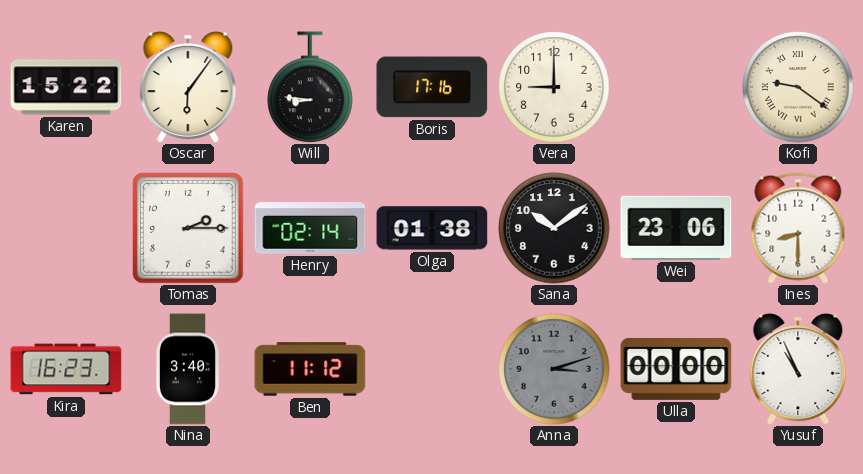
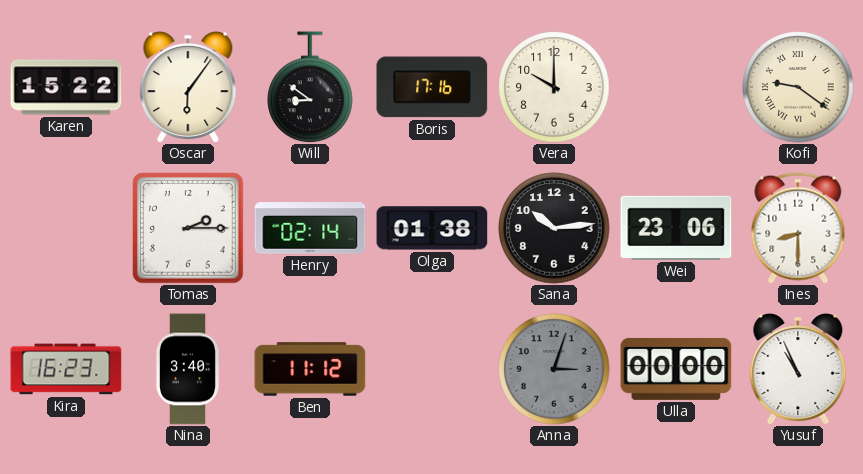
Will: 8:46 -> 8:51
Vera: 9:00 -> 10:00
Sana: 10:09 -> 10:14
Anna: 3:12 -> 3:03
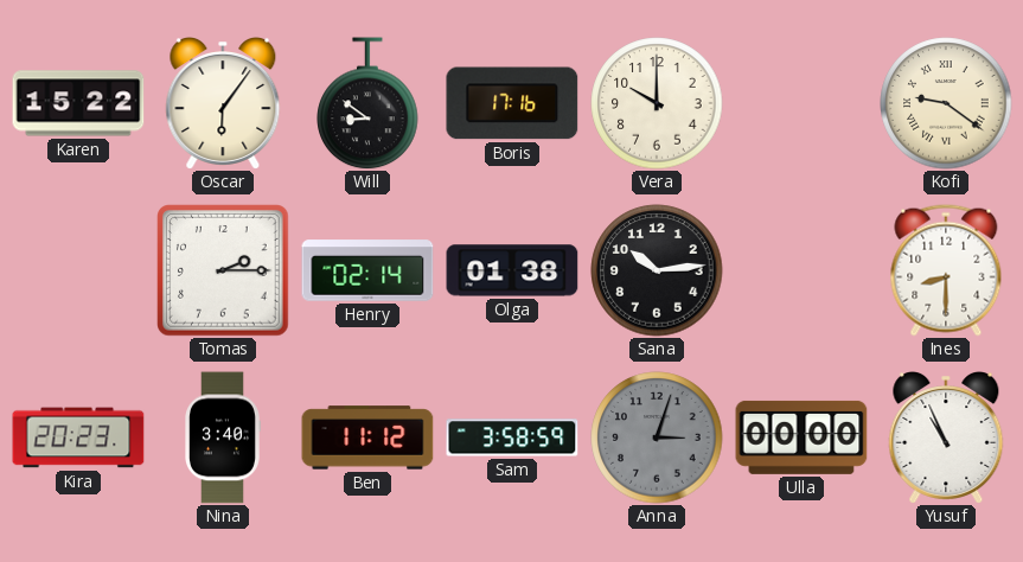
Wei: 23:06 -> none
Kira: 16:23 -> 20:23
Sam: none -> 3:58
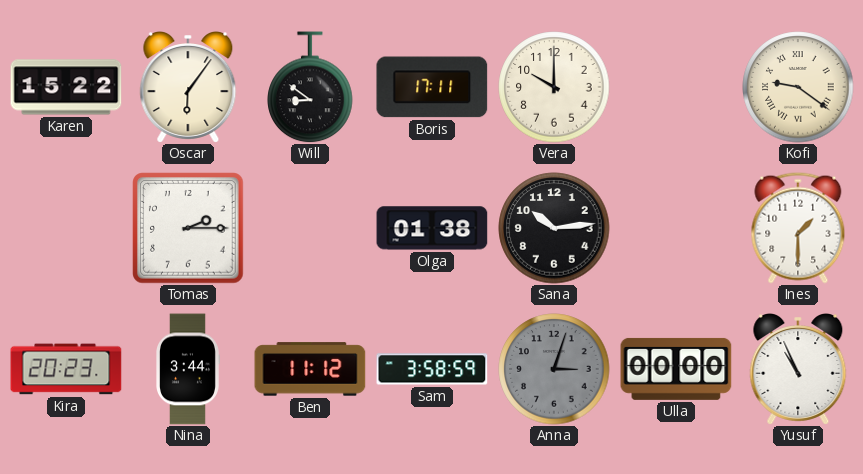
Boris: 17:16 -> 17:11
Henry: 02:14 -> none
Ines: 8:30 -> 1:30
Nina: 3:40 -> 3:44
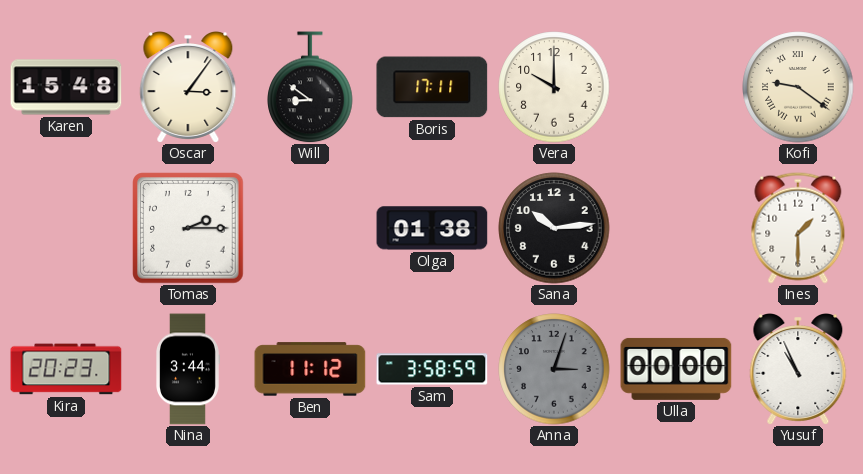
Karen: 15:22 -> 15:48
Oscar: 6:06 -> 3:06
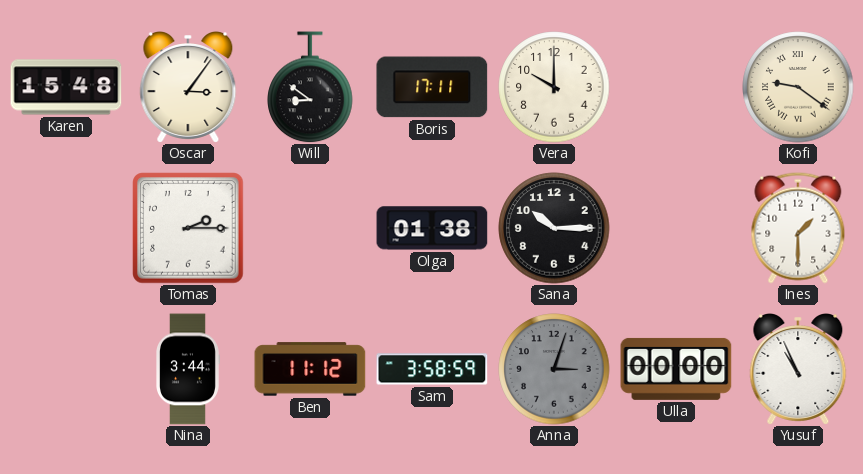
Sana: 10:14 -> 10:15
Kira: 20:23 -> none
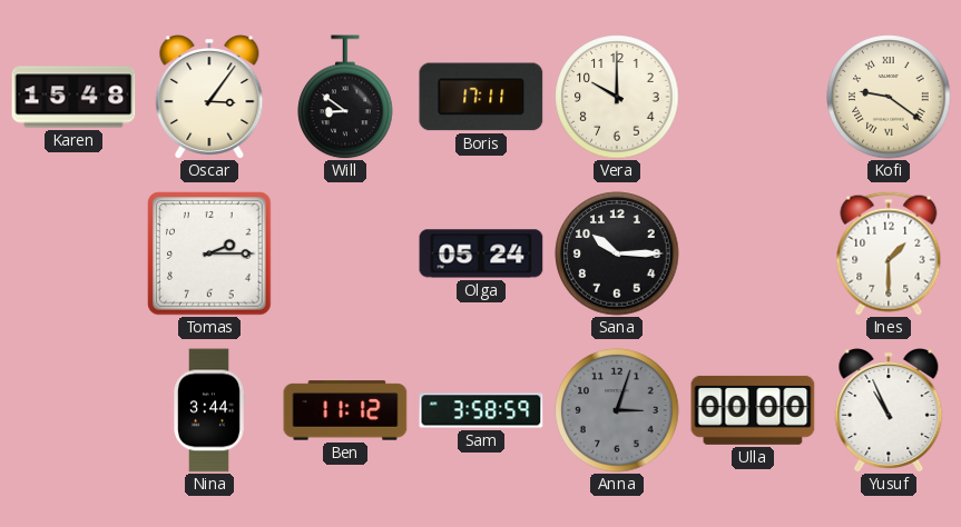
Olga: 01:38 -> 05:24
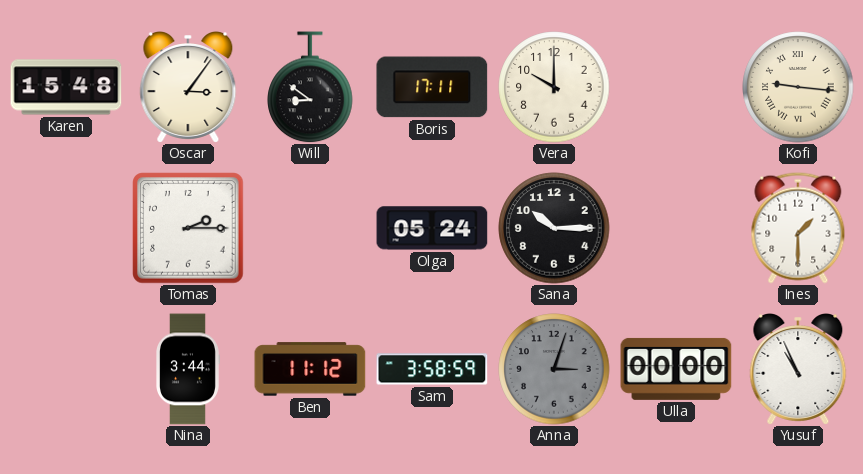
Kofi: 9:21 -> 9:16
